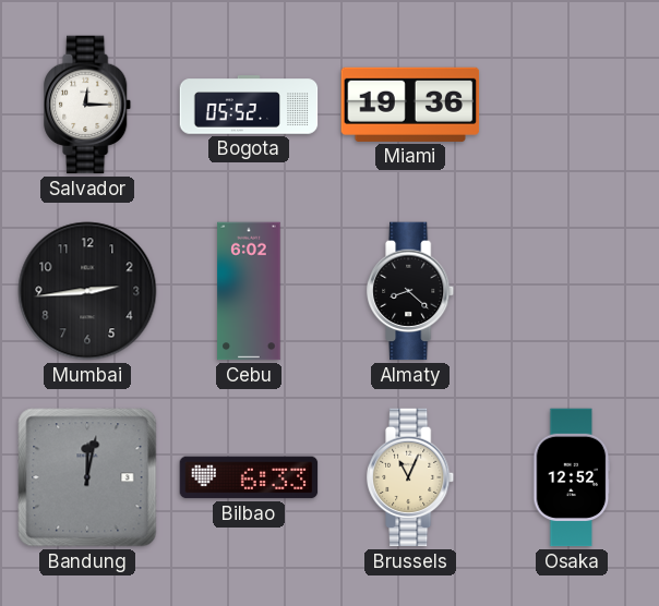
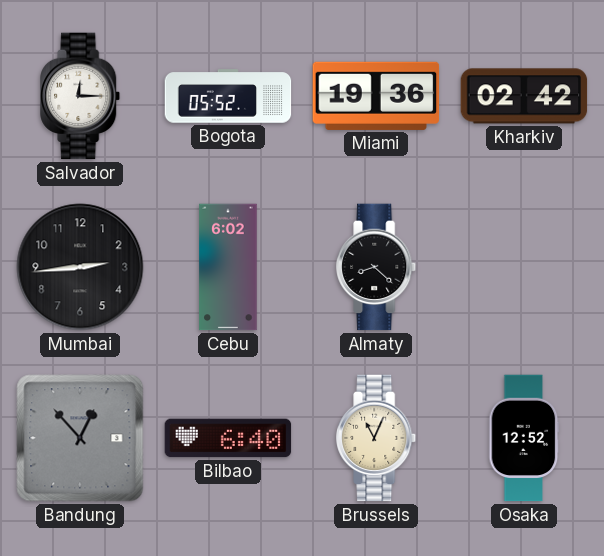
Kharkiv: none -> 02:42
Bandung: 12:02 -> 12:53
Bilbao: 6:33 -> 6:40
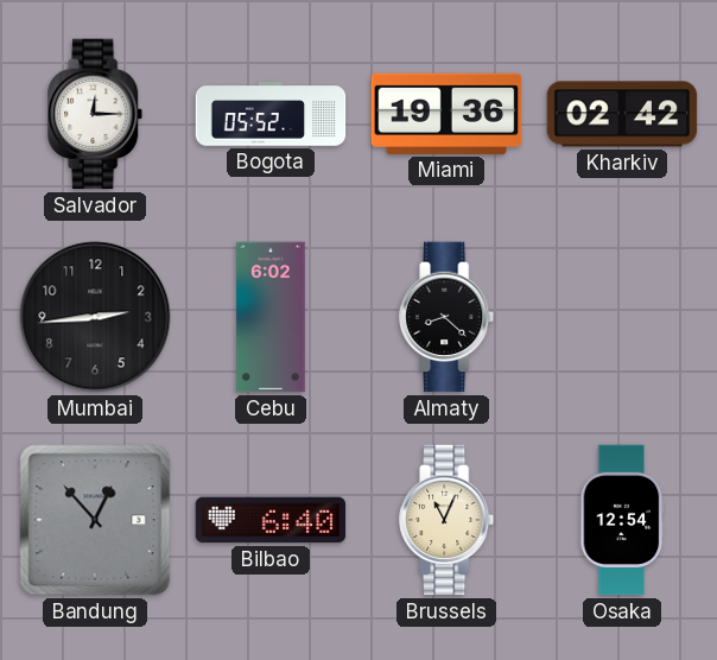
Osaka: 12:52 -> 12:54
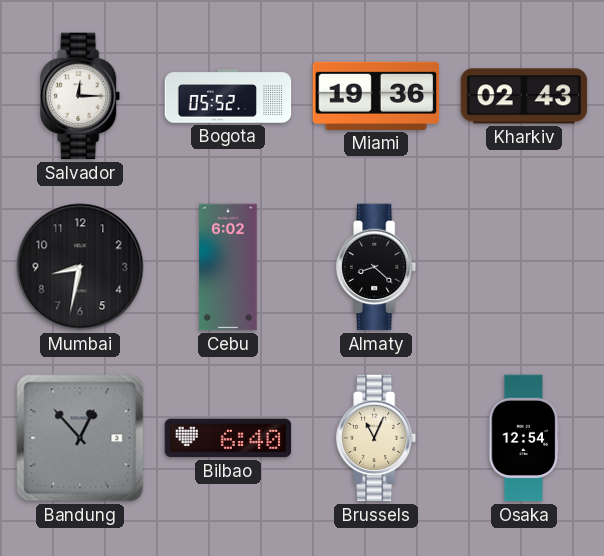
Kharkiv: 02:42 -> 02:43
Mumbai: 2:44 -> 8:32
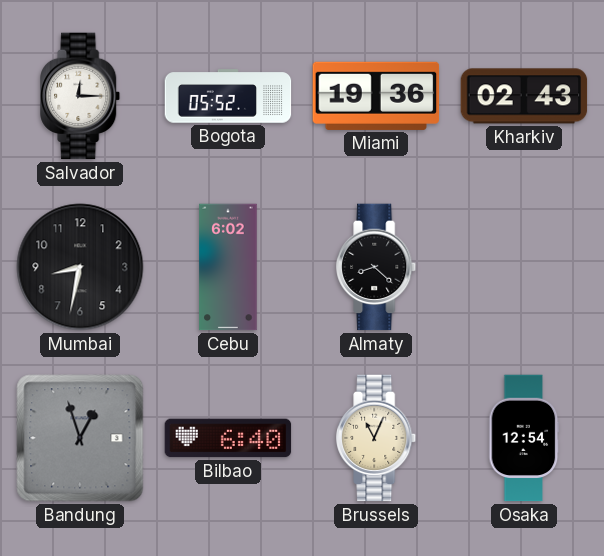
Bandung: 12:53 -> 12:57
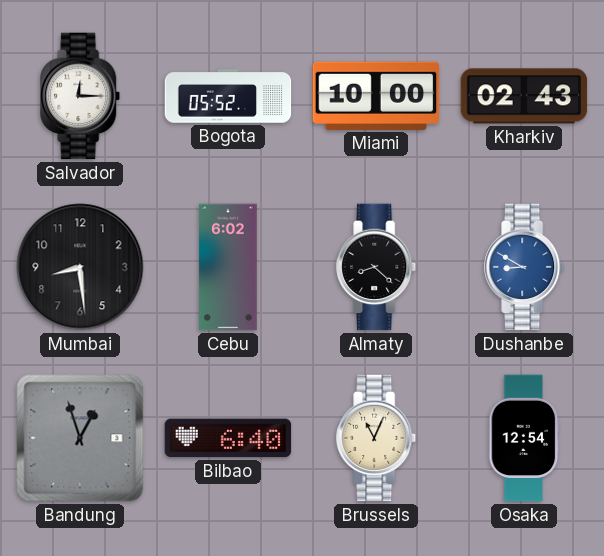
Miami: 19:36 -> 10:00
Mumbai: 8:32 -> 8:29
Dushanbe: none -> 8:50
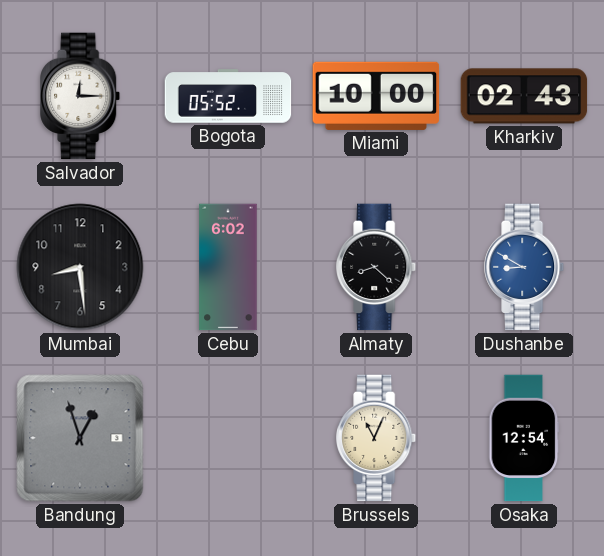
Bilbao: 6:40 -> none
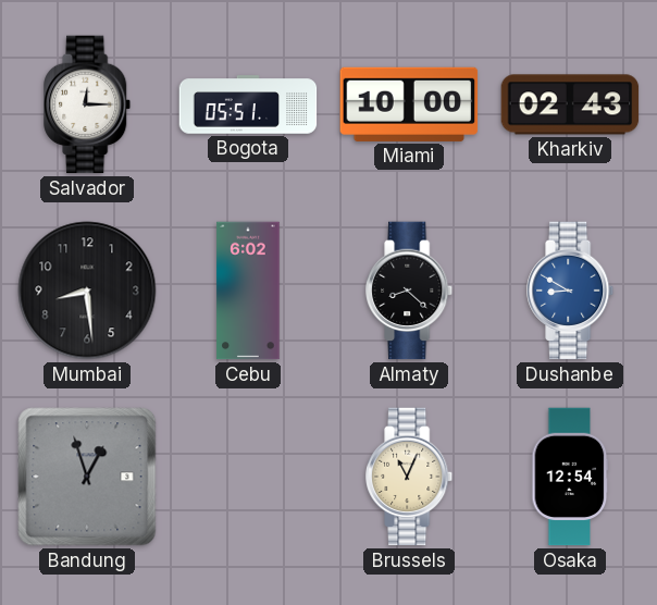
Bogota: 05:52 -> 05:51
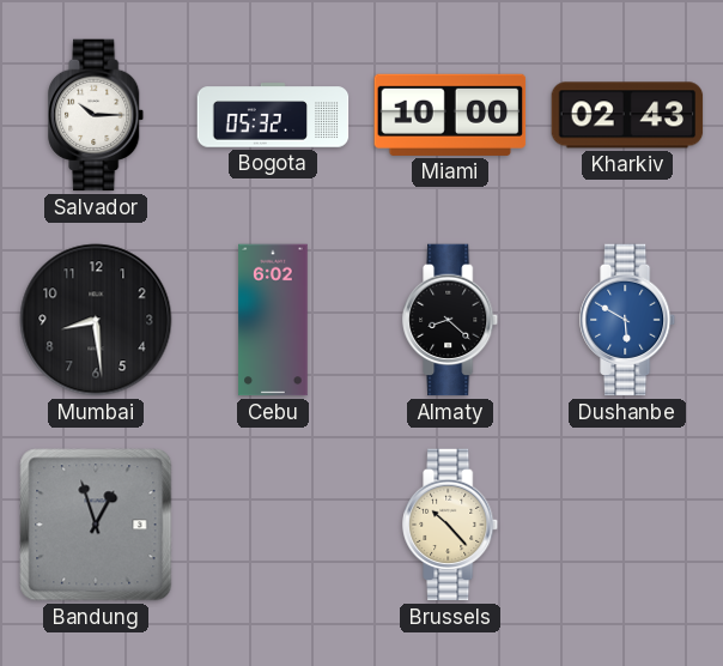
Salvador: 12:15 -> 10:15
Bogota: 05:51 -> 05:32
Dushanbe: 8:50 -> 5:50
Brussels: 11:04 -> 10:23
Osaka: 12:54 -> none
